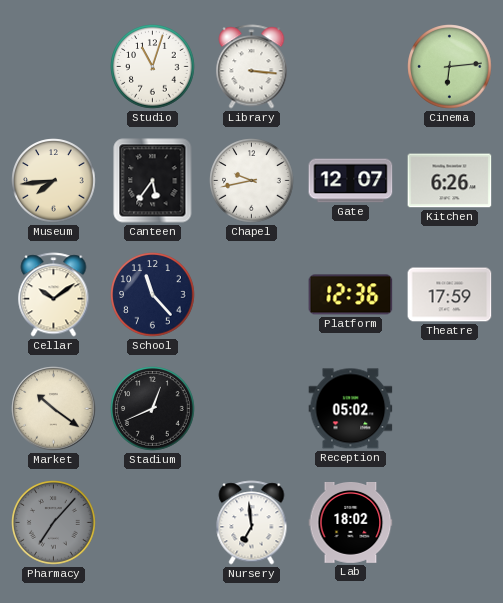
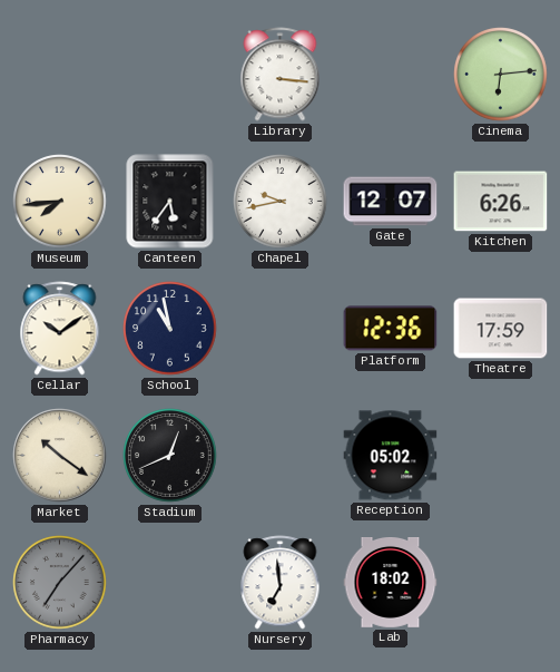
Studio: 11:03 -> none
School: 11:23 -> 10:58
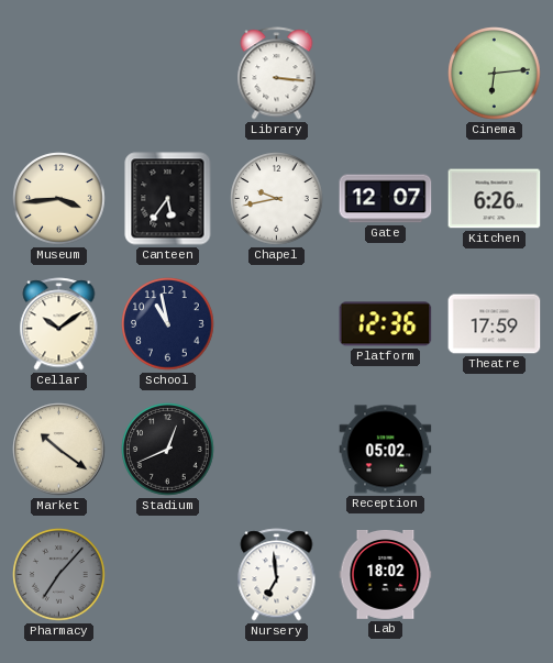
Museum: 7:44 -> 3:44
